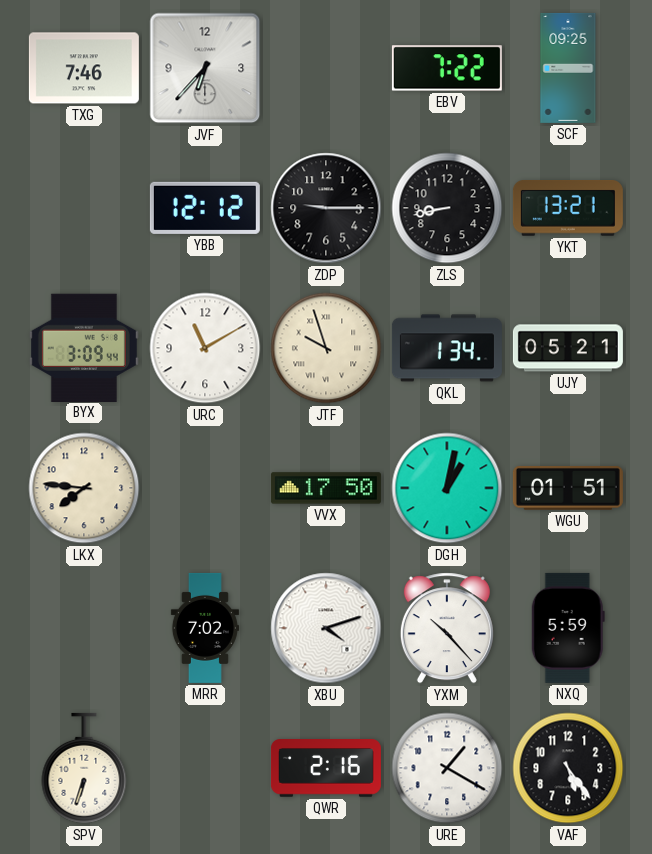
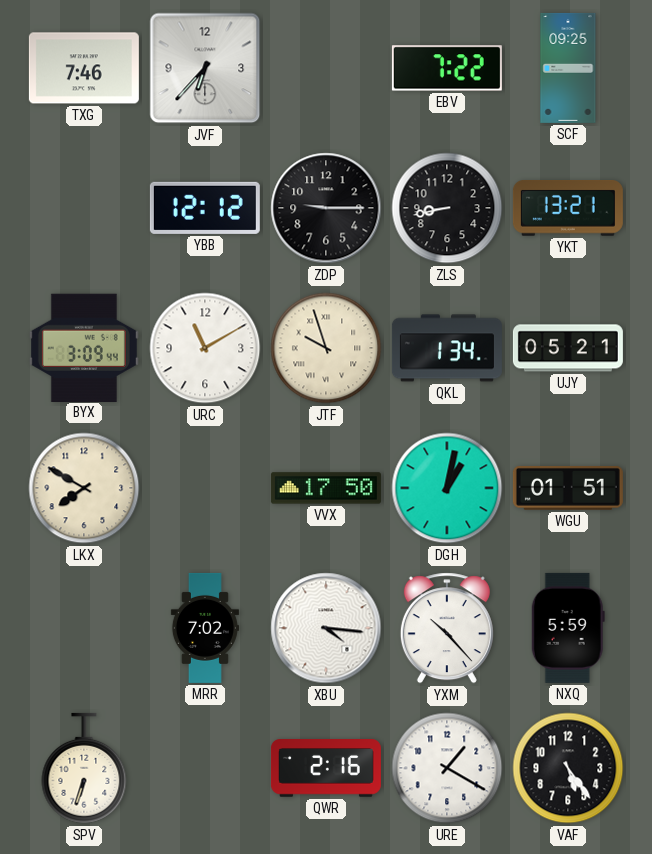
LKX: 7:46 -> 7:50
XBU: 4:12 -> 4:16
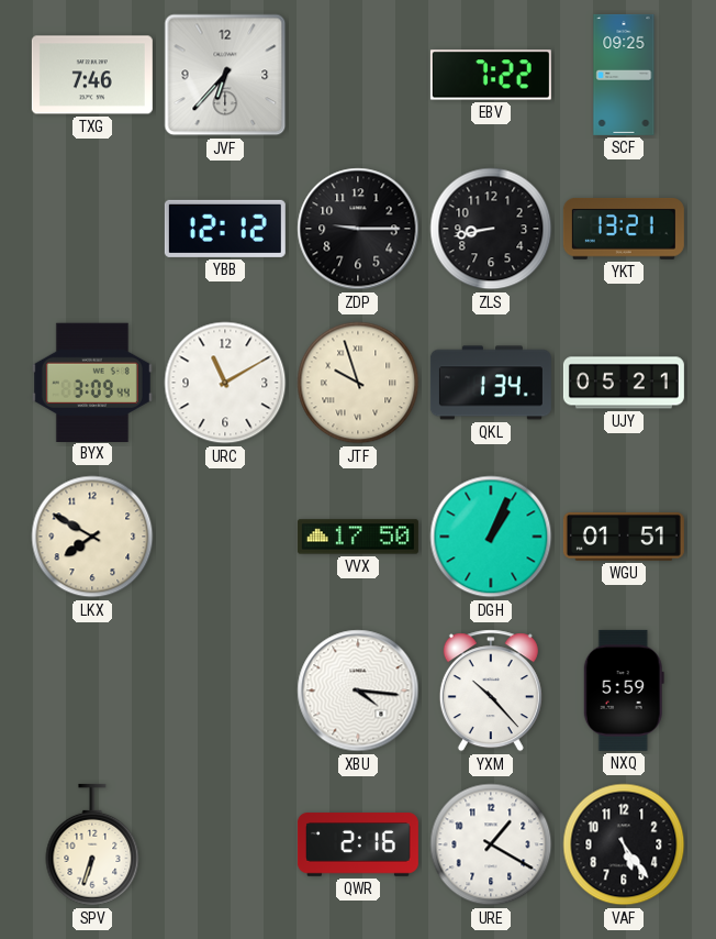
DGH: 1:02 -> 1:04
MRR: 7:02 -> none
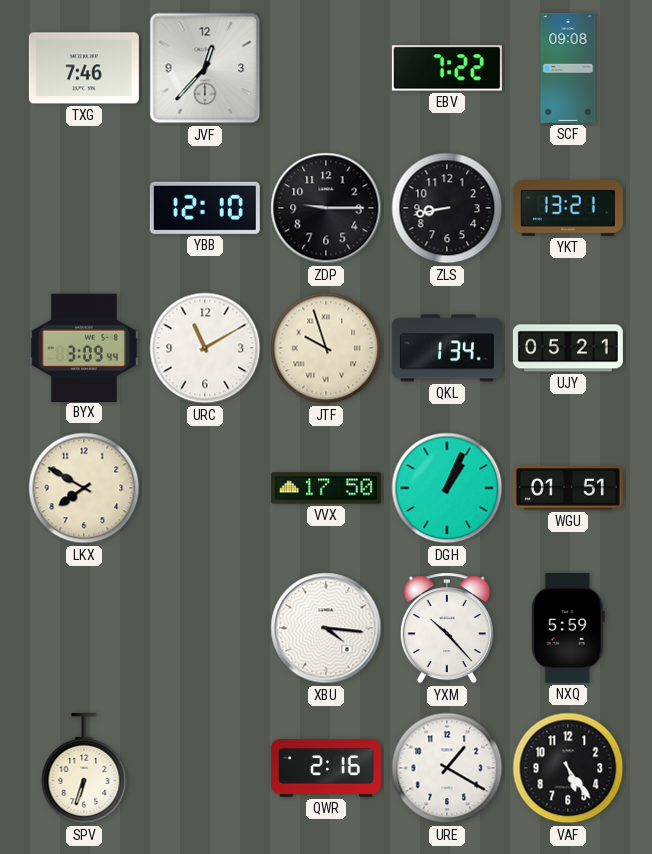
JVF: 6:37 -> 12:37
SCF: 09:25 -> 09:08
YBB: 12:12 -> 12:10
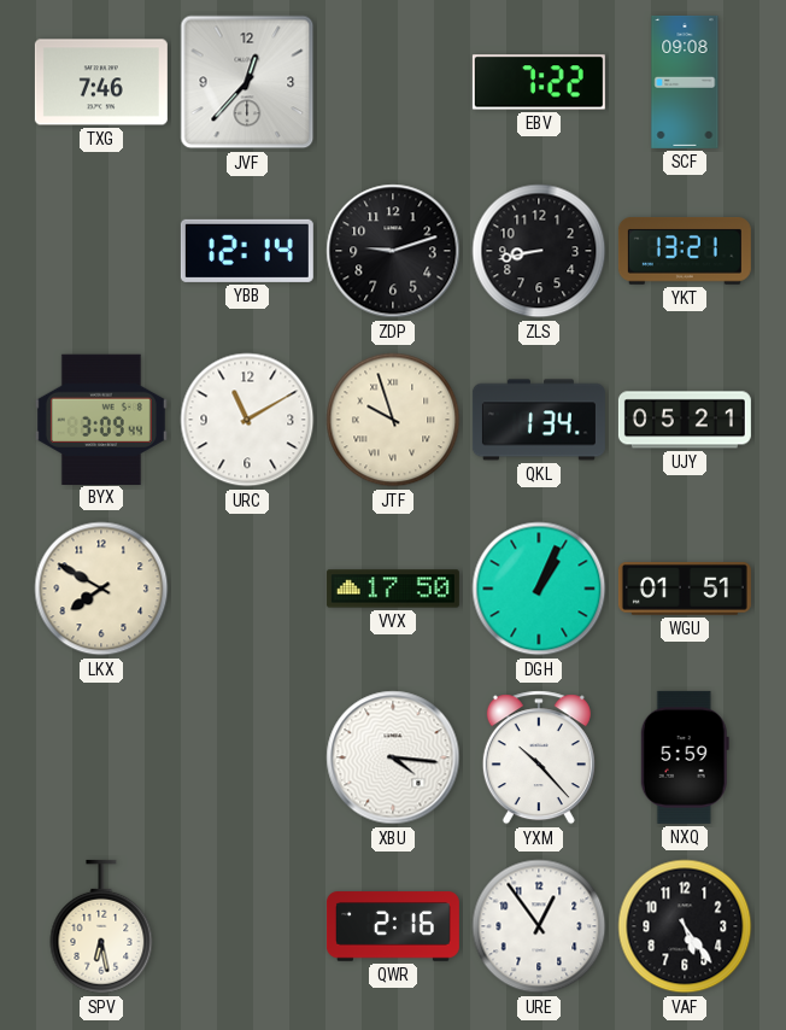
YBB: 12:10 -> 12:14
ZDP: 9:15 -> 9:12
SPV: 6:33 -> 6:28
URE: 1:20 -> 12:54
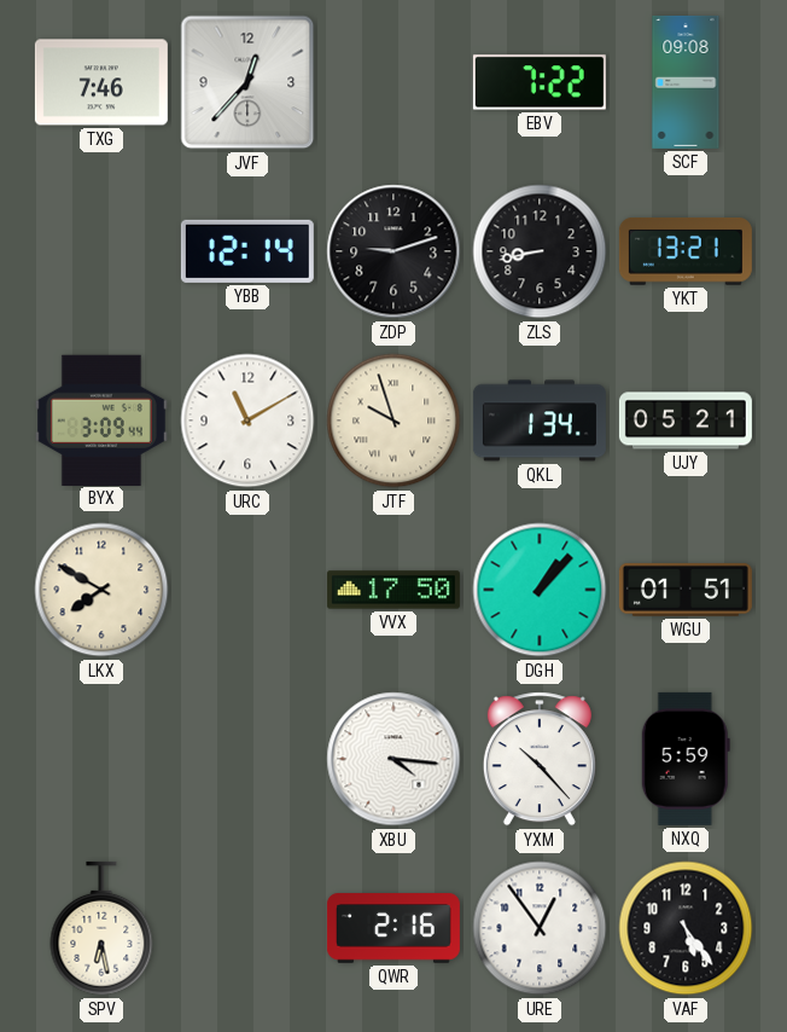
DGH: 1:04 -> 1:07
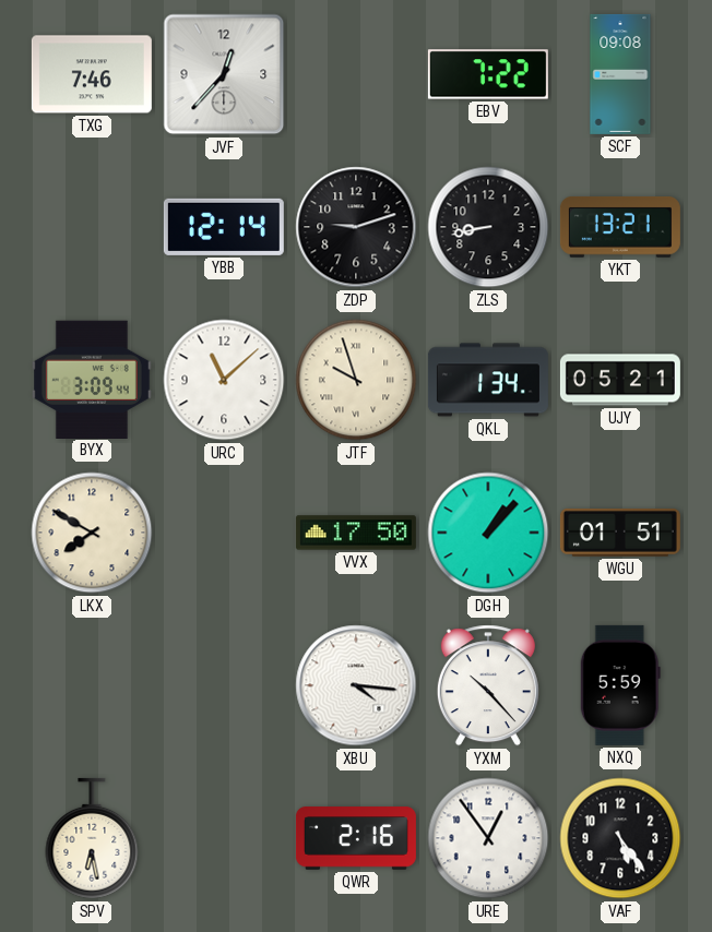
URC: 11:10 -> 11:08
